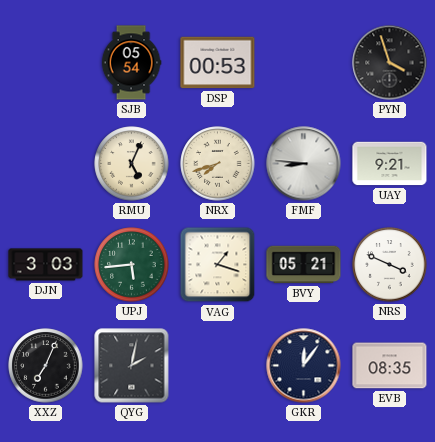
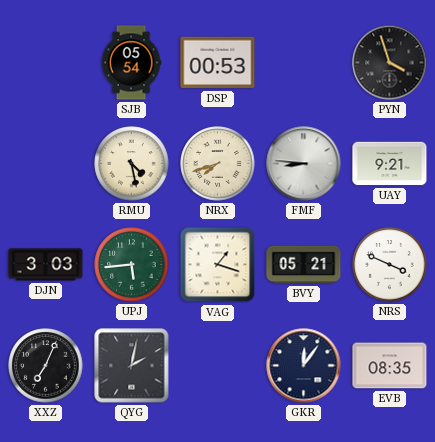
RMU: 5:04 -> 4:28
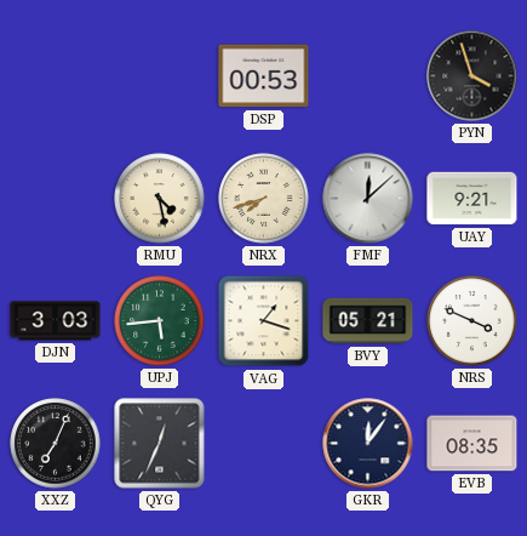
SJB: 05:54 -> none
FMF: 8:46 -> 12:08
QYG: 2:02 -> 12:34
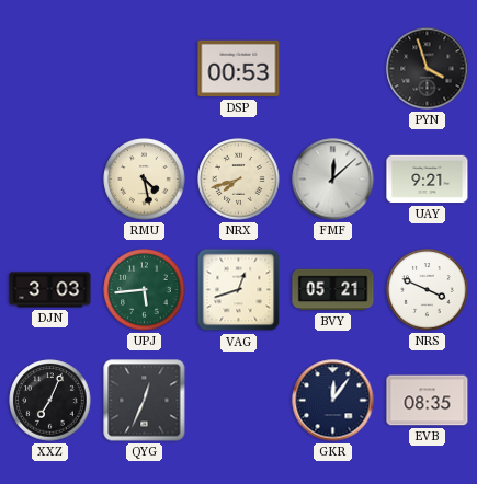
VAG: 1:18 -> 12:42
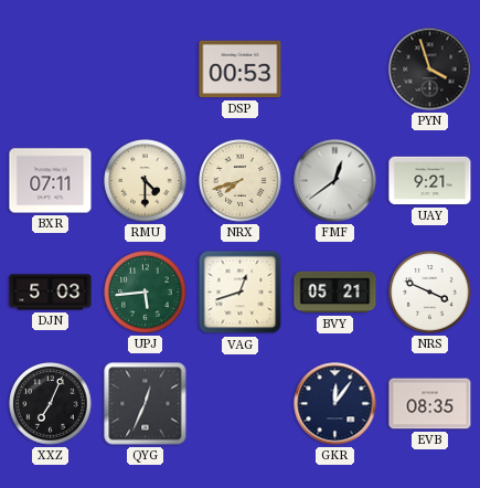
BXR: none -> 07:11
RMU: 4:28 -> 4:30
FMF: 12:08 -> 12:39
DJN: 3:03 -> 5:03
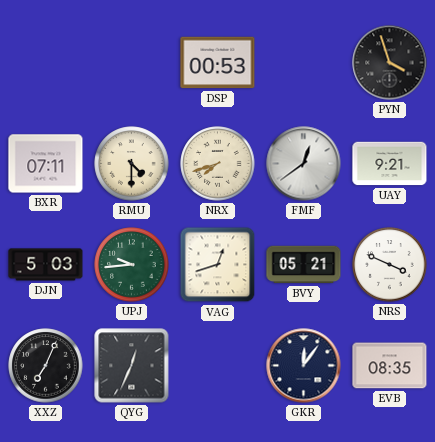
UPJ: 5:44 -> 9:44
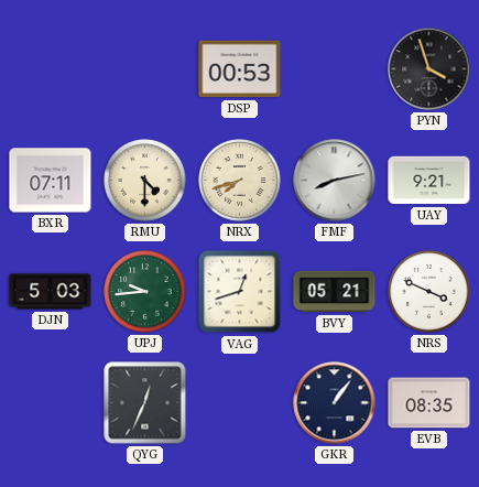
FMF: 12:39 -> 8:13
XXZ: 7:04 -> none
GKR: 12:06 -> 1:06
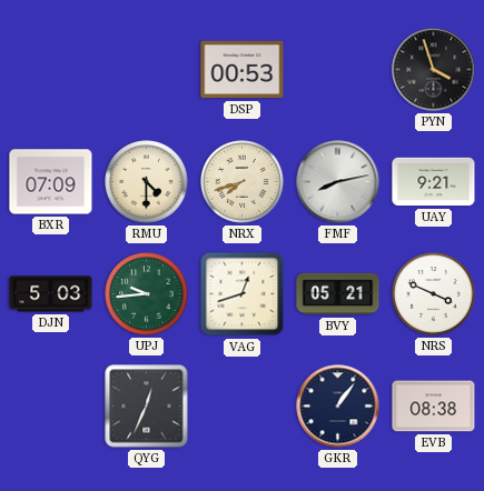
BXR: 07:11 -> 07:09
EVB: 08:35 -> 08:38
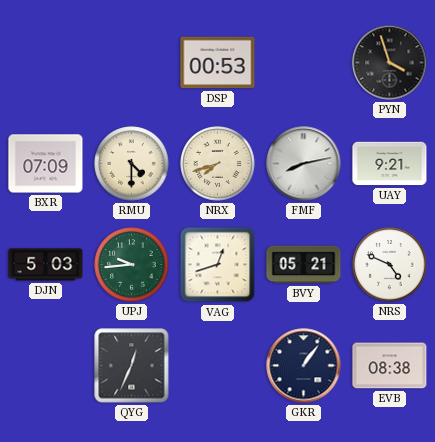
NRS: 3:49 -> 4:49
